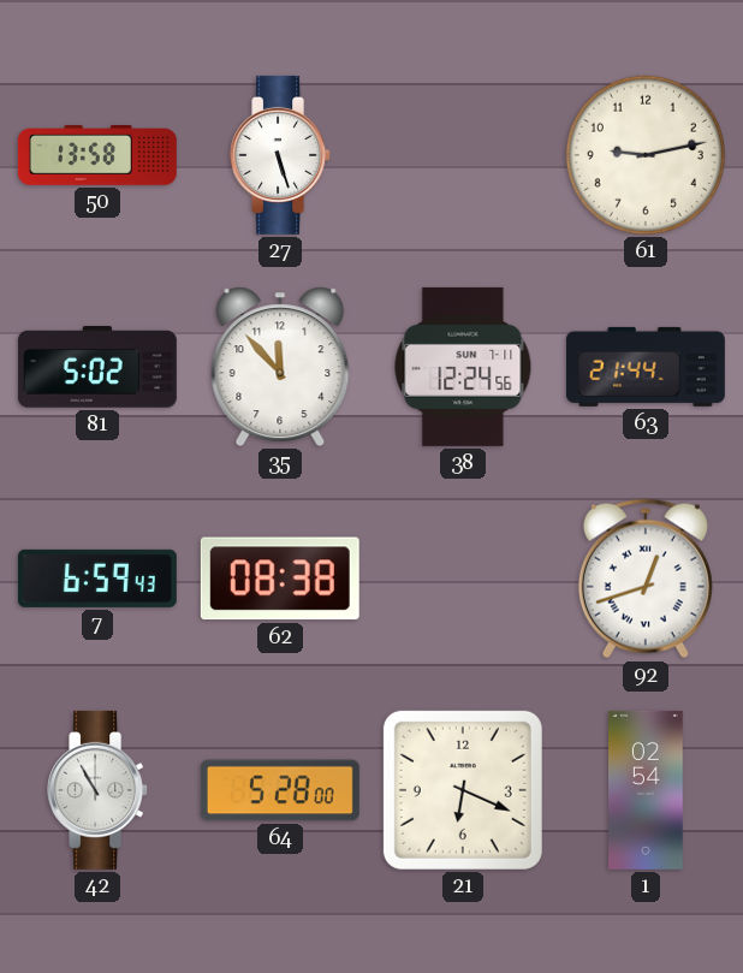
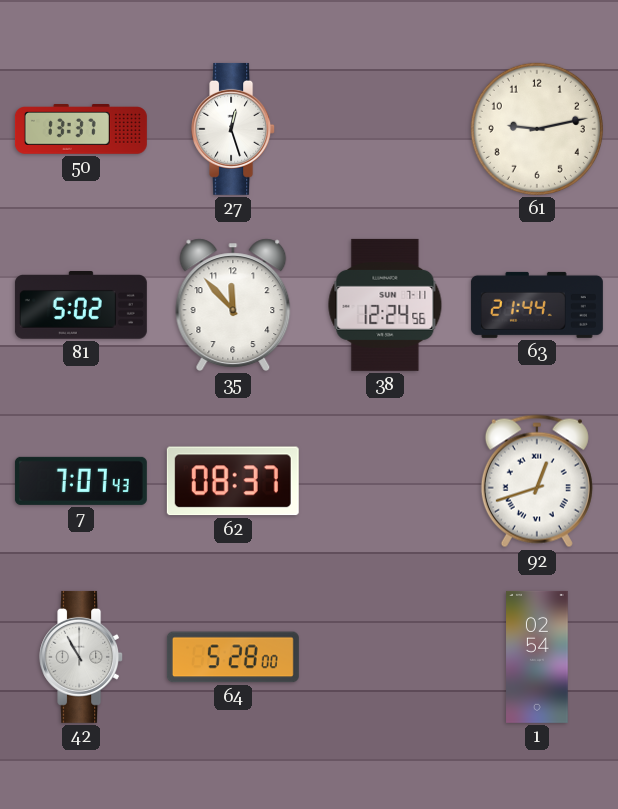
50: 13:58 -> 13:37
27: 5:27 -> 12:27
7: 6:59 -> 7:07
62: 08:38 -> 08:37
21: 6:19 -> none
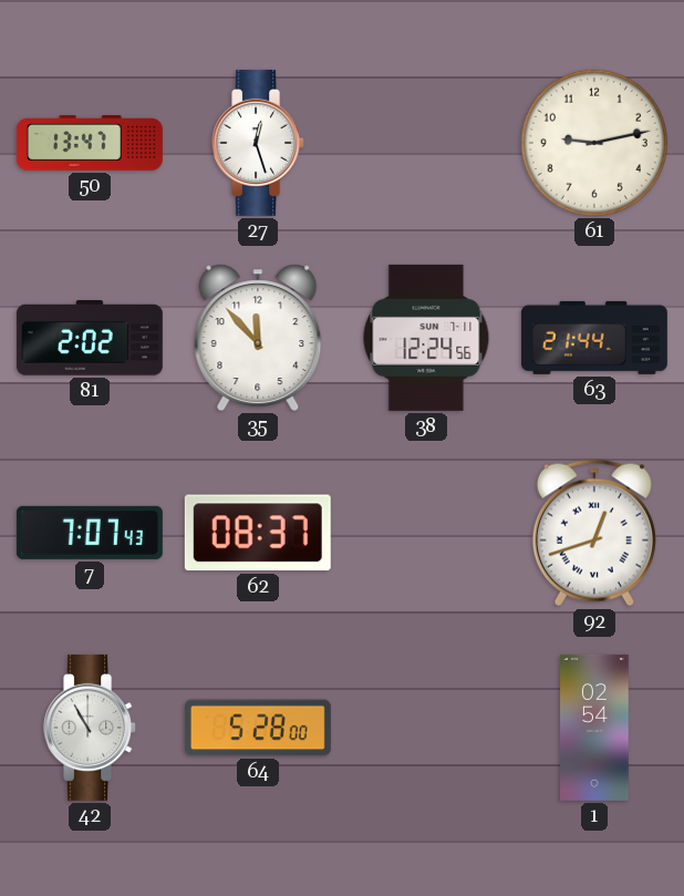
50: 13:37 -> 13:47
81: 5:02 -> 2:02
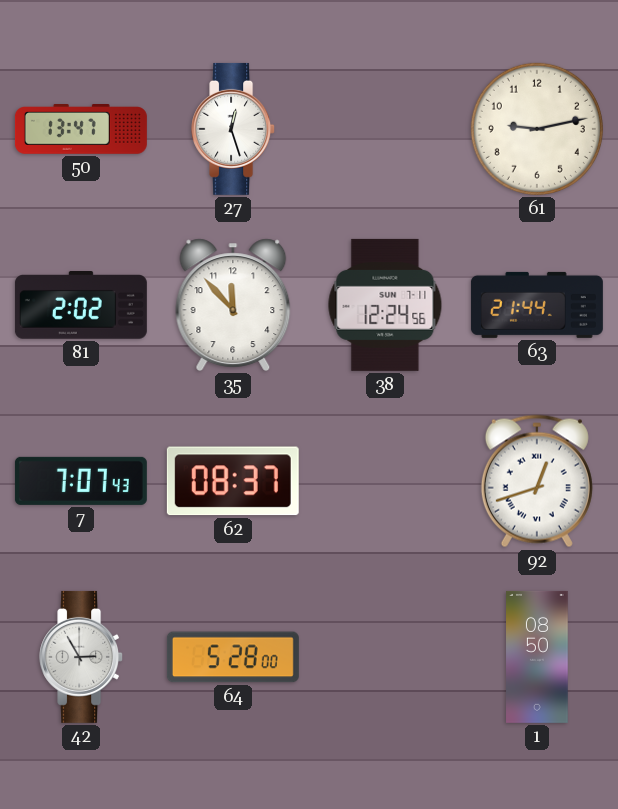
42: 10:55 -> 2:55
1: 02:54 -> 08:50
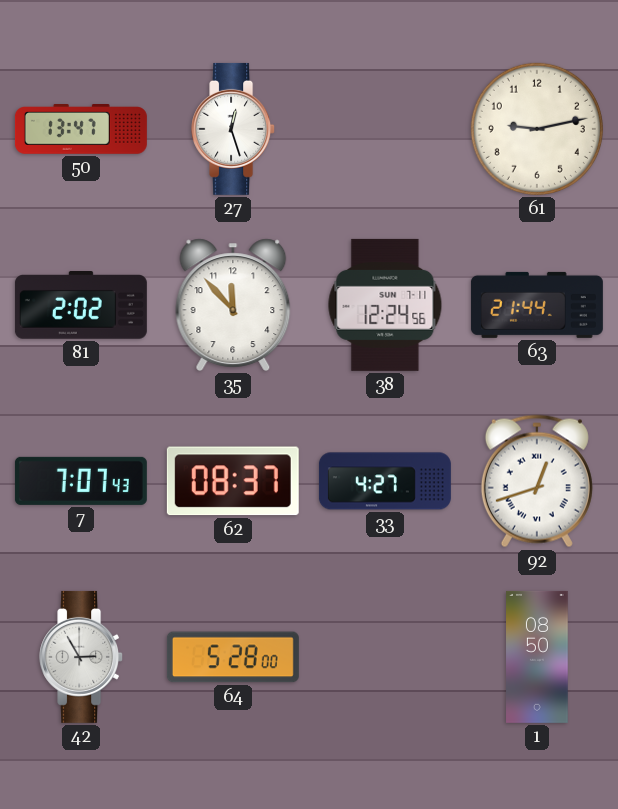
33: none -> 4:27
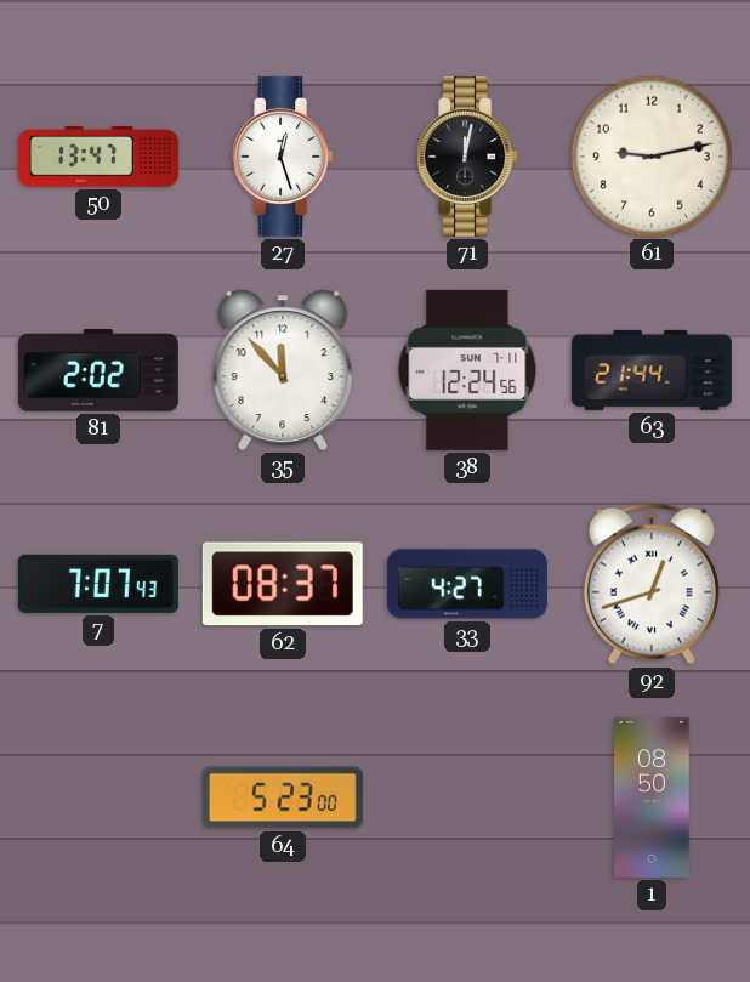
71: none -> 12:02
42: 2:55 -> none
64: 5:28 -> 5:23
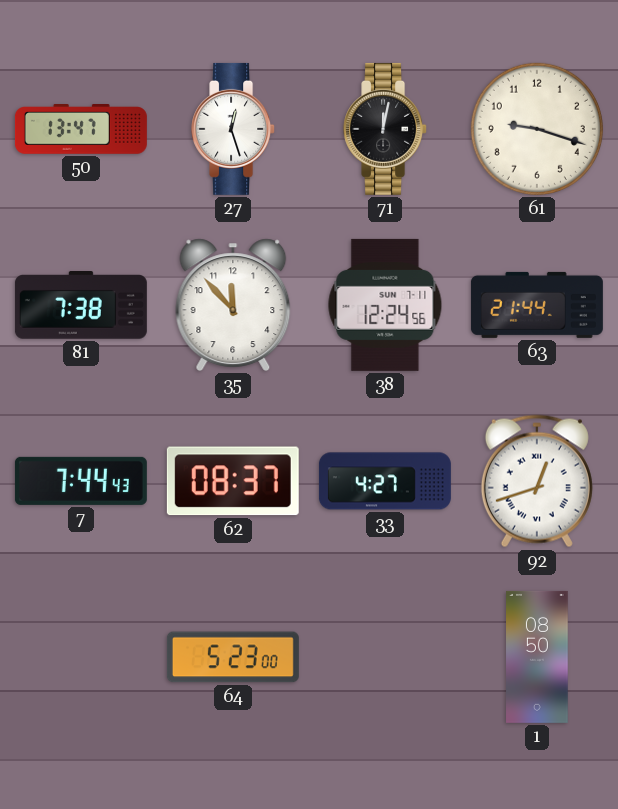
61: 9:13 -> 9:18
81: 2:02 -> 7:38
7: 7:07 -> 7:44
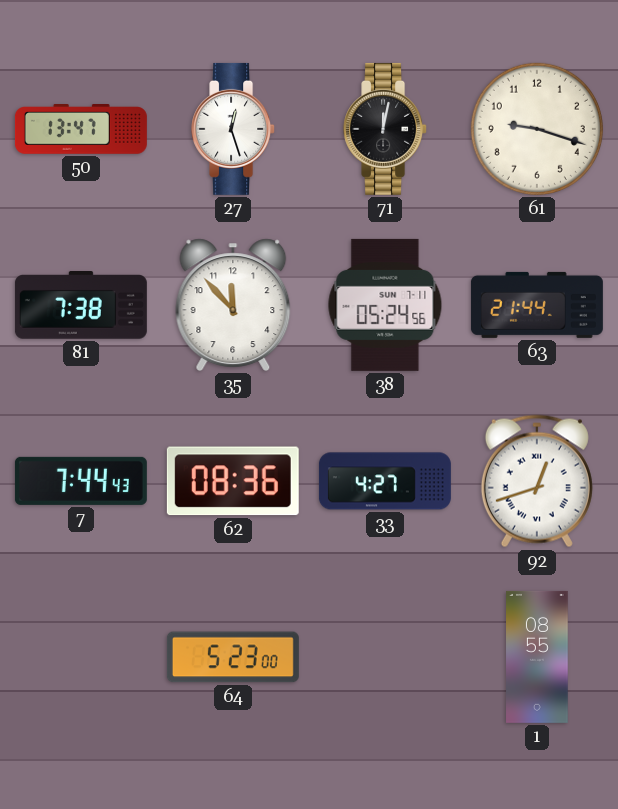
38: 12:24 -> 05:24
62: 08:37 -> 08:36
1: 08:50 -> 08:55
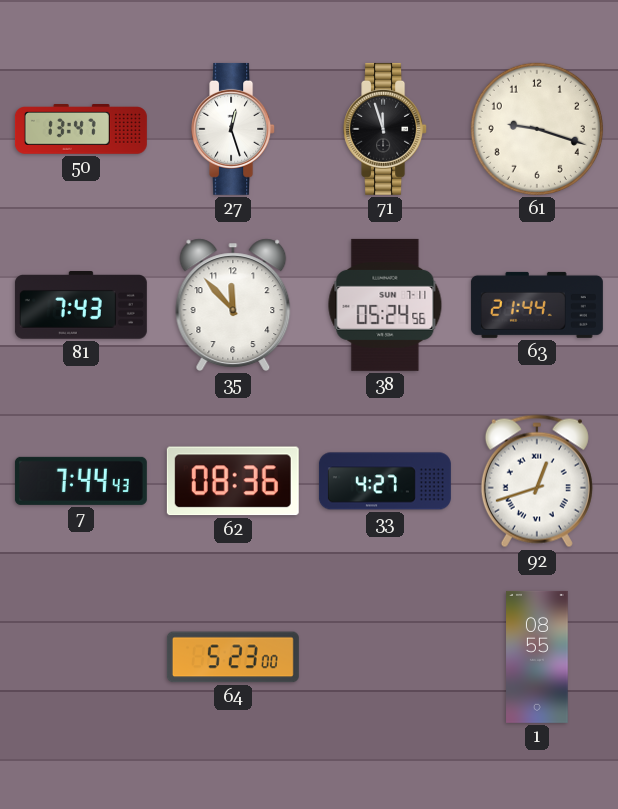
71: 12:02 -> 11:57
81: 7:38 -> 7:43
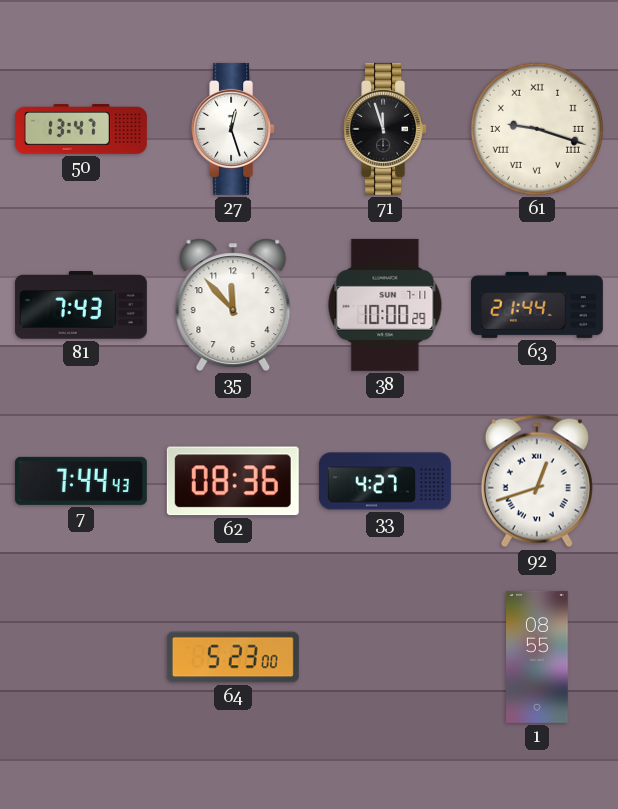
61 numerals: Arabic -> Roman
38: 05:24 -> 10:00
